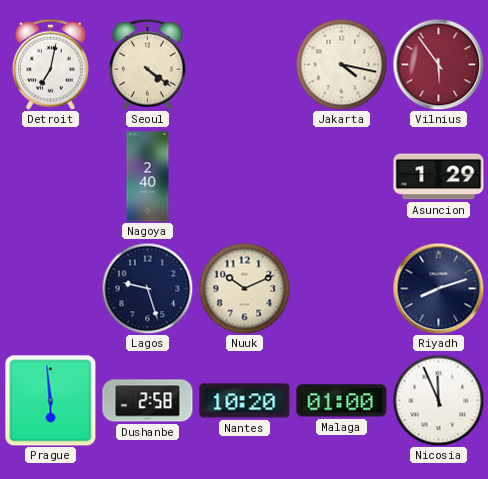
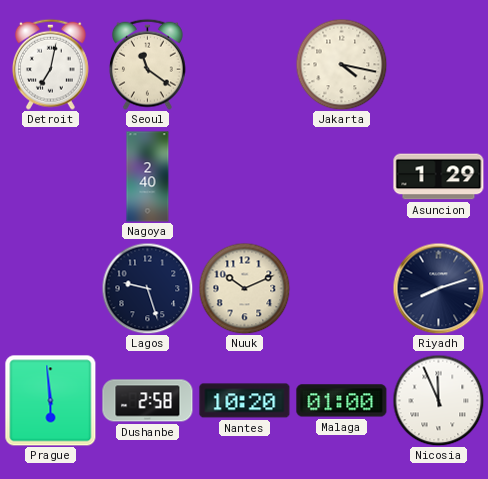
Seoul: 4:21 -> 11:21
Vilnius: 5:54 -> none
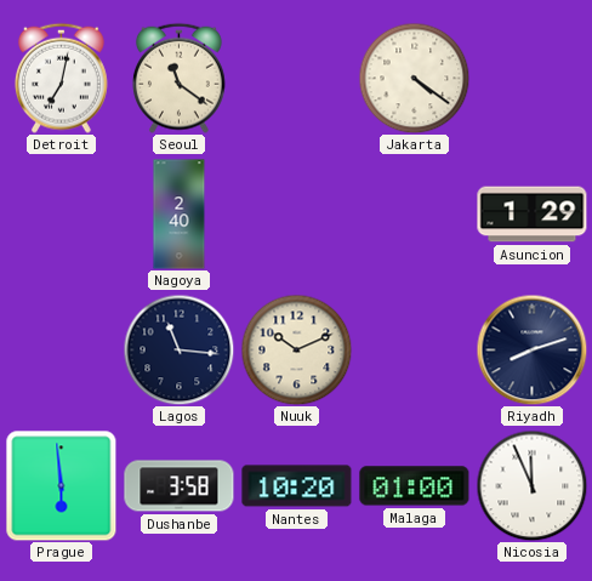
Jakarta: 4:17 -> 4:21
Lagos: 9:27 -> 11:16
Dushanbe: 2:58 -> 3:58
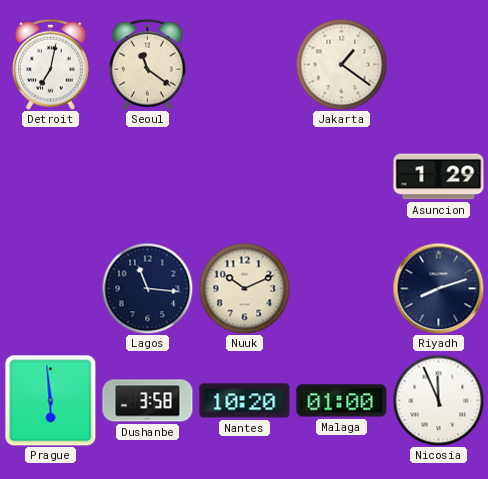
Jakarta: 4:21 -> 1:21
Nagoya: 2:40 -> none
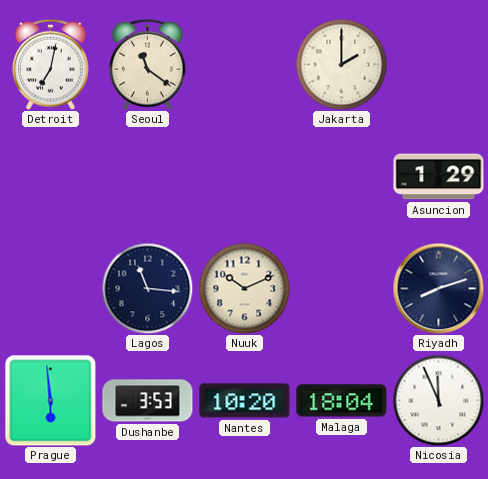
Jakarta: 1:21 -> 2:00
Dushanbe: 3:58 -> 3:53
Malaga: 01:00 -> 18:04
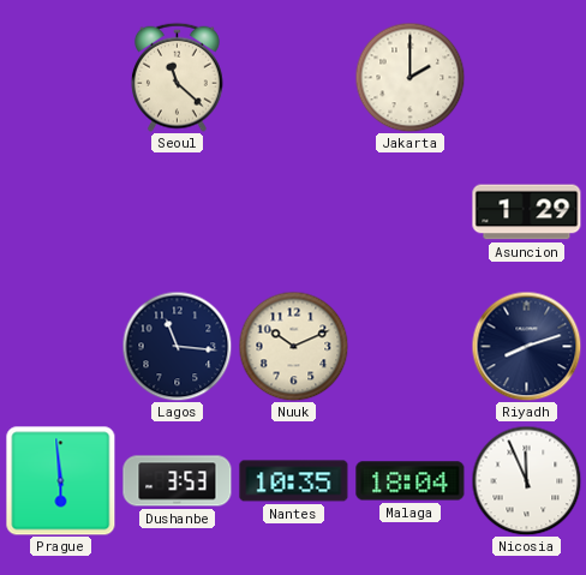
Detroit: 7:02 -> none
Seoul: 11:21 -> 11:22
Nantes: 10:20 -> 10:35
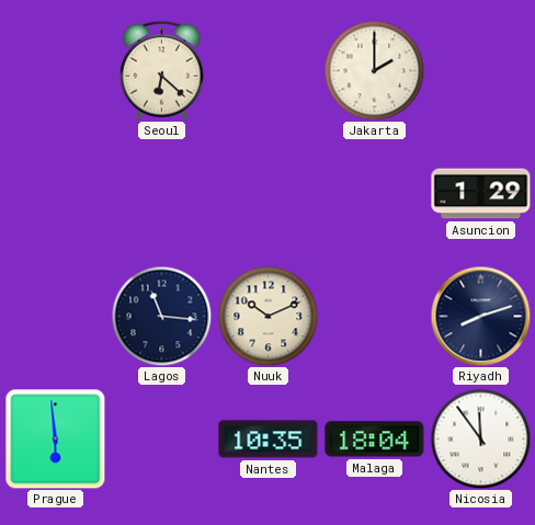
Seoul: 11:22 -> 6:22
Dushanbe: 3:53 -> none
Nicosia: 11:56 -> 11:54
